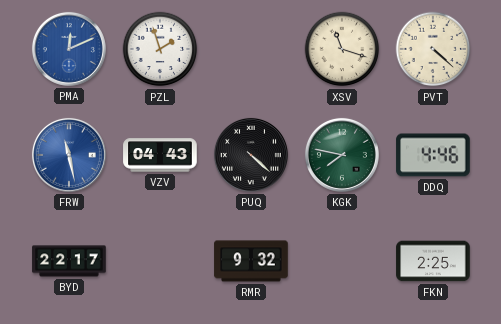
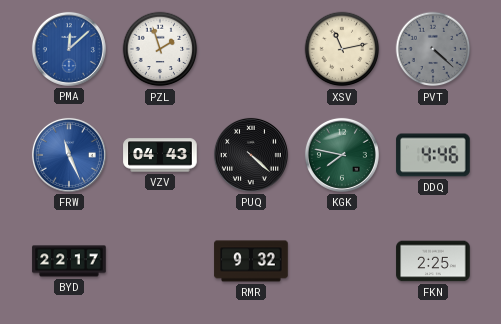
PMA: 12:11 -> 12:08
XSV: 11:18 -> 11:13
PVT dial: cream -> grey
FRW: 11:28 -> 11:26
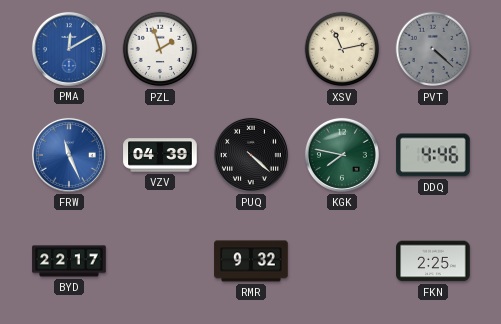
PMA: 12:08 -> 12:10
VZV: 04:43 -> 04:39
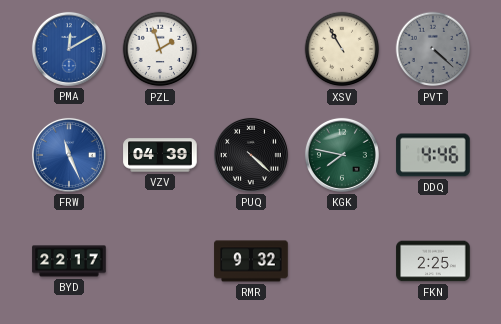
XSV: 11:13 -> 10:55
